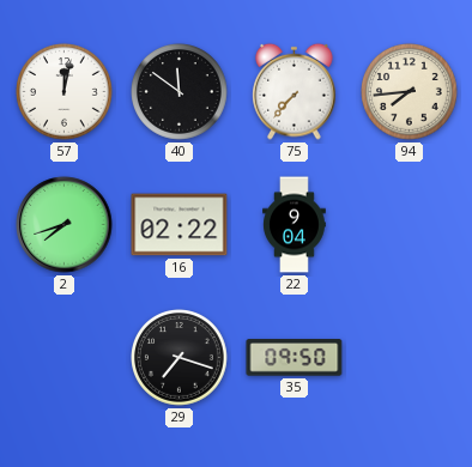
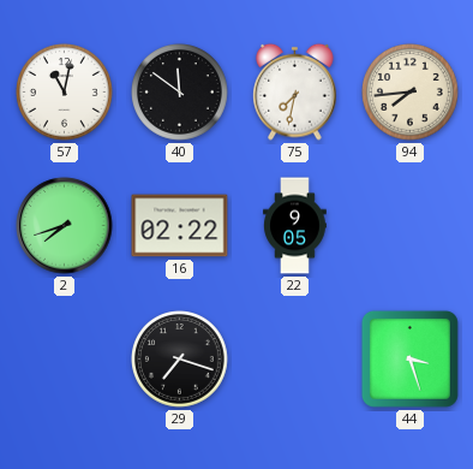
57: 12:02 -> 11:02
75: 7:37 -> 7:32
22: 9:04 -> 9:05
35: 09:50 -> none
44: none -> 3:27
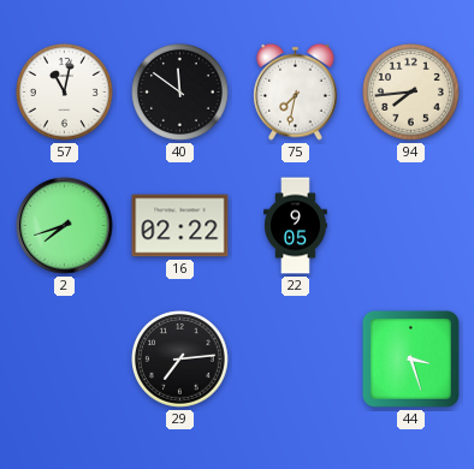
29: 7:18 -> 7:14
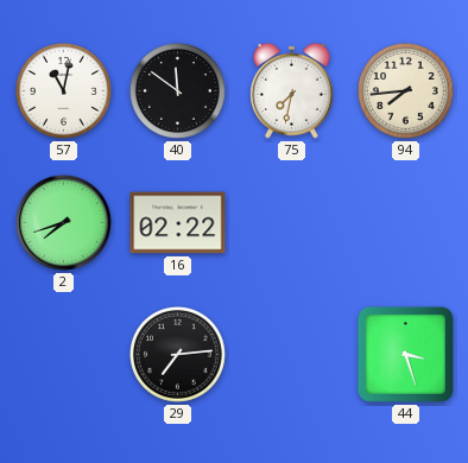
22: 9:05 -> none
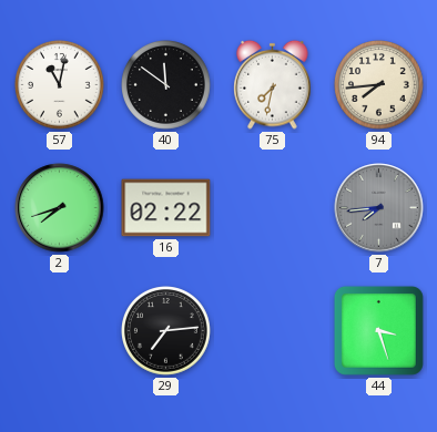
7: none -> 7:44
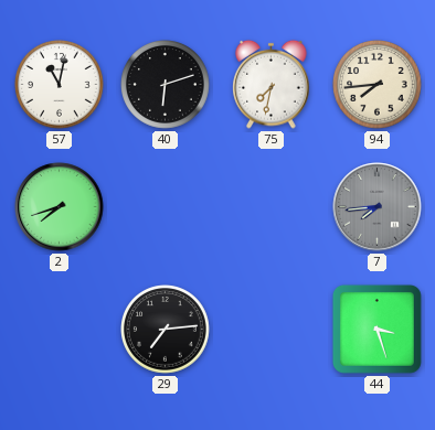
40: 11:51 -> 6:12
16: 02:22 -> none
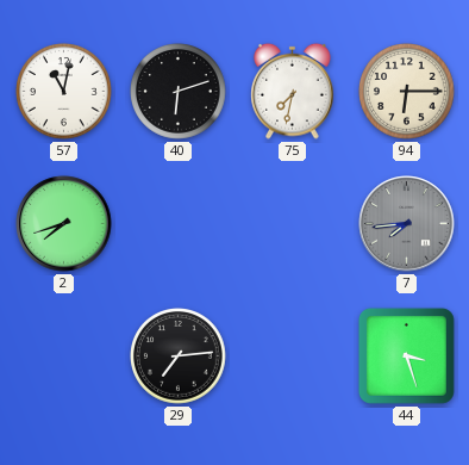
94: 7:44 -> 6:15
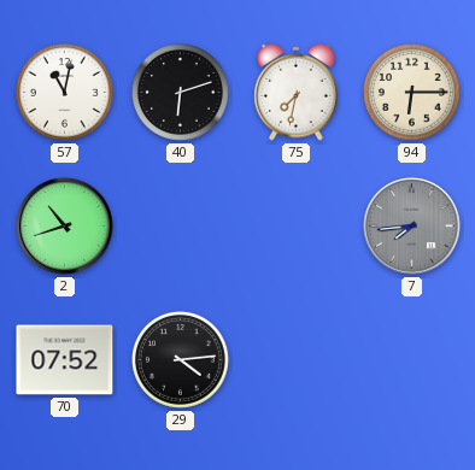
2: 7:42 -> 10:42
70: none -> 07:52
29: 7:14 -> 4:14
44: 3:27 -> none
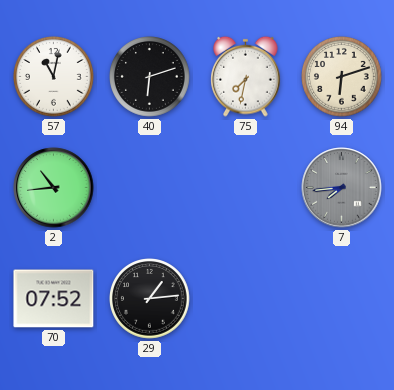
94: 6:15 -> 6:12
2: 10:42 -> 10:44
29: 4:14 -> 1:14
